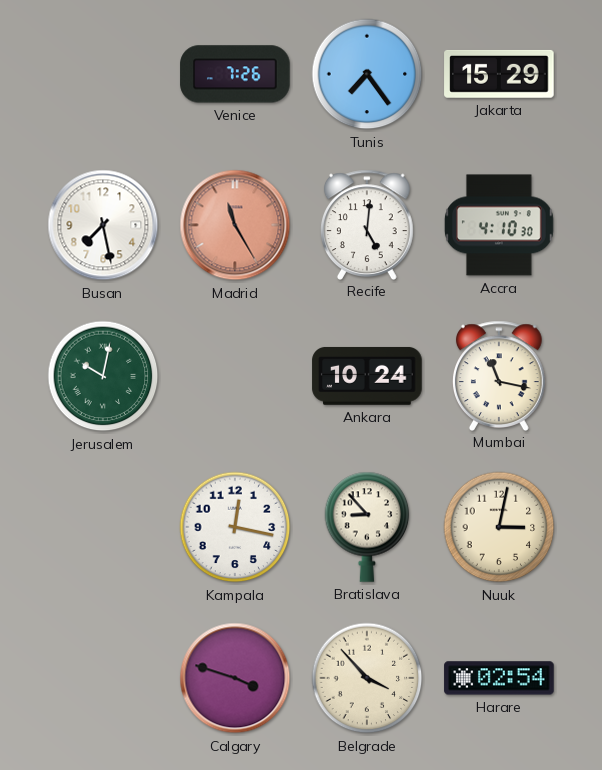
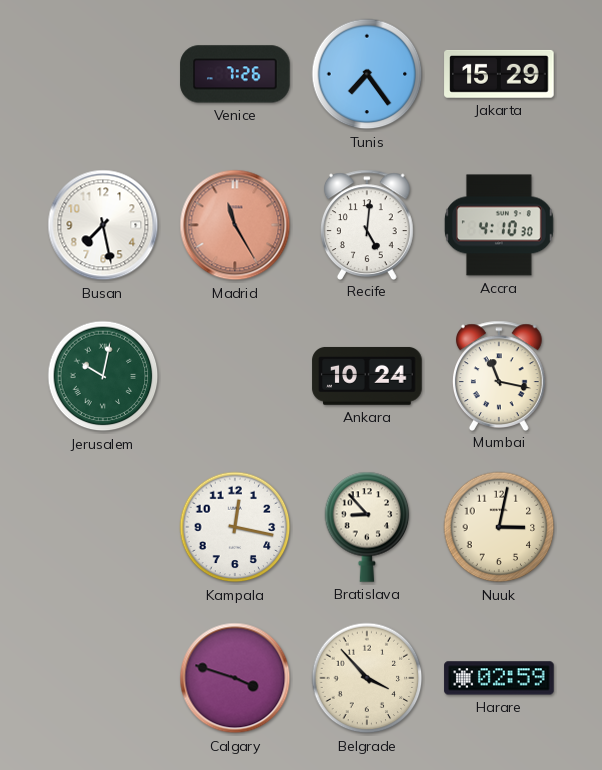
Harare: 02:54 -> 02:59
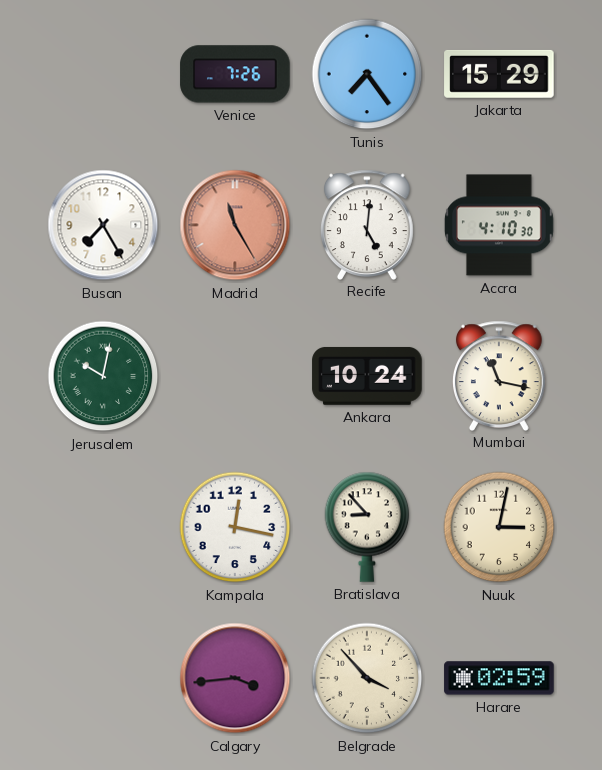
Busan: 7:28 -> 7:25
Calgary: 3:48 -> 3:44
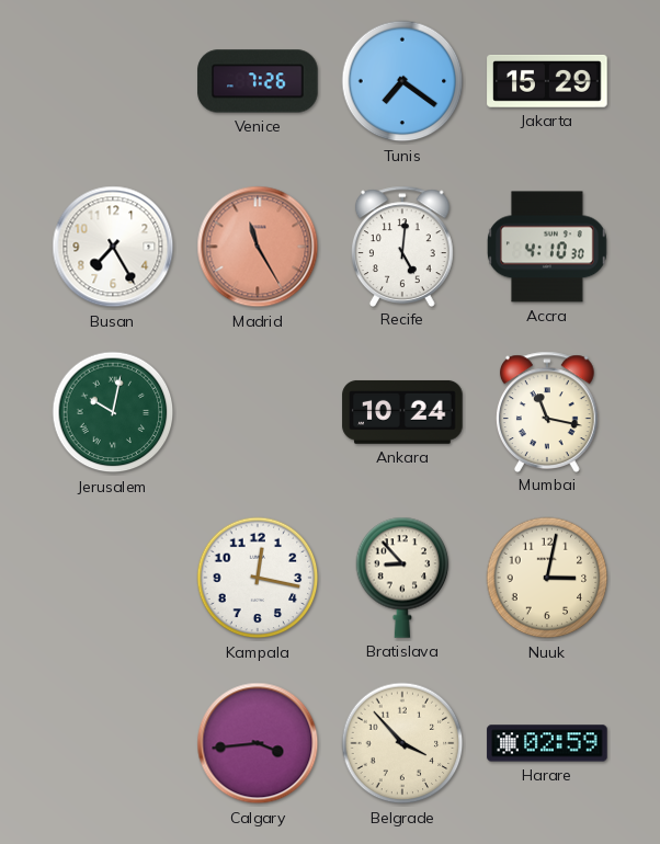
Tunis: 7:24 -> 7:21
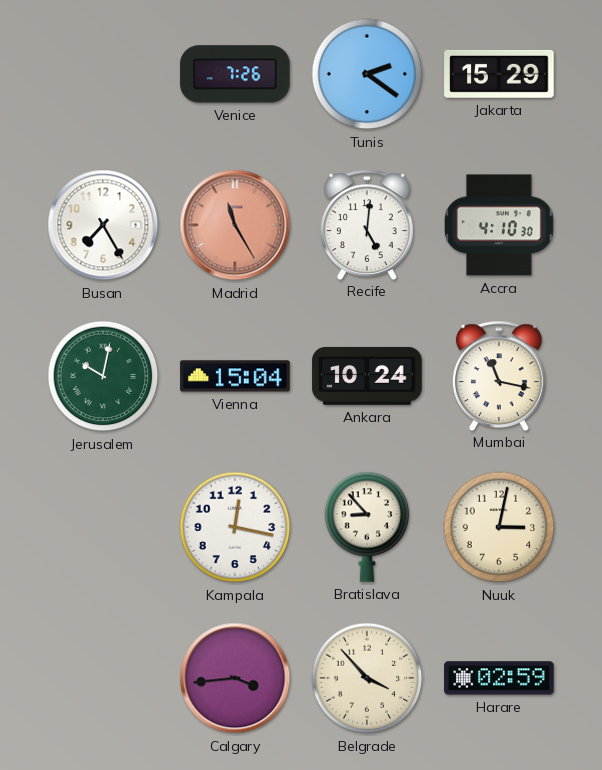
Tunis: 7:21 -> 2:21
Vienna: none -> 15:04
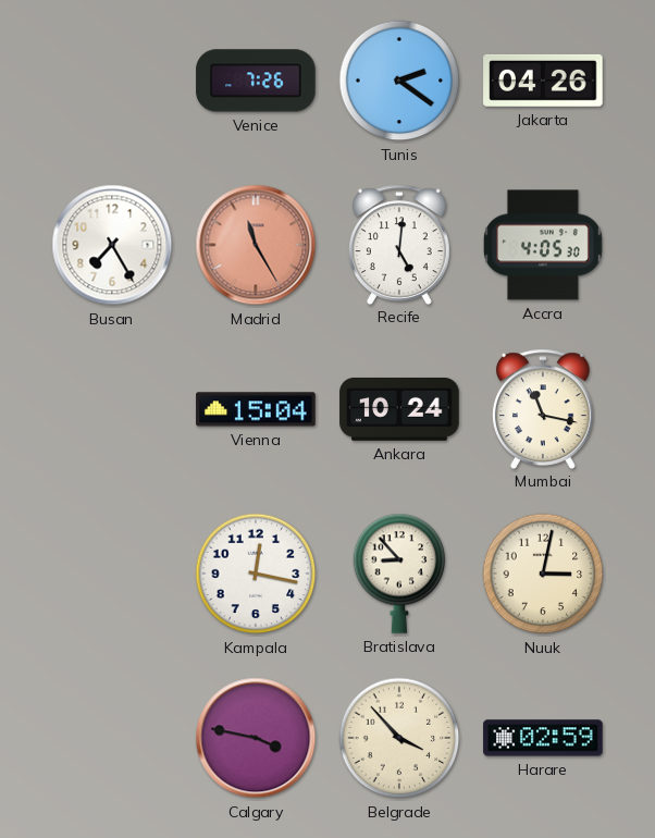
Jakarta: 15:29 -> 04:26
Accra: 4:10 -> 4:05
Jerusalem: 10:02 -> none
Calgary: 3:44 -> 3:47
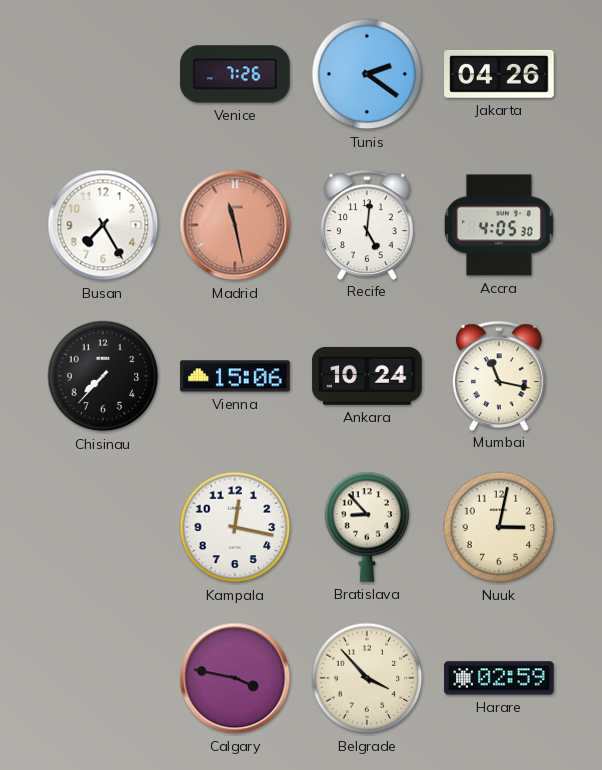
Madrid: 11:25 -> 11:28
Chisinau: none -> 7:37
Vienna: 15:04 -> 15:06
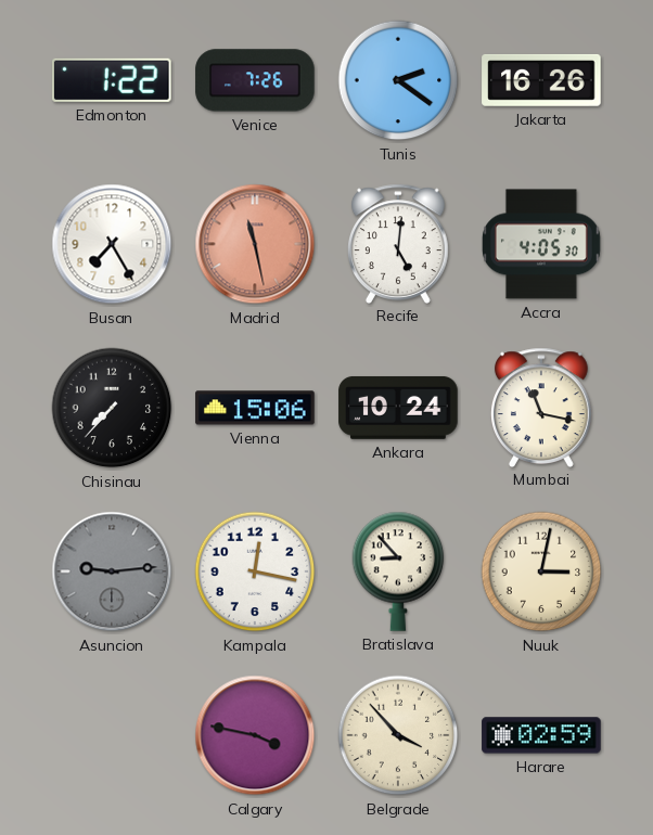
Edmonton: none -> 1:22
Jakarta: 04:26 -> 16:26
Asuncion: none -> 9:14
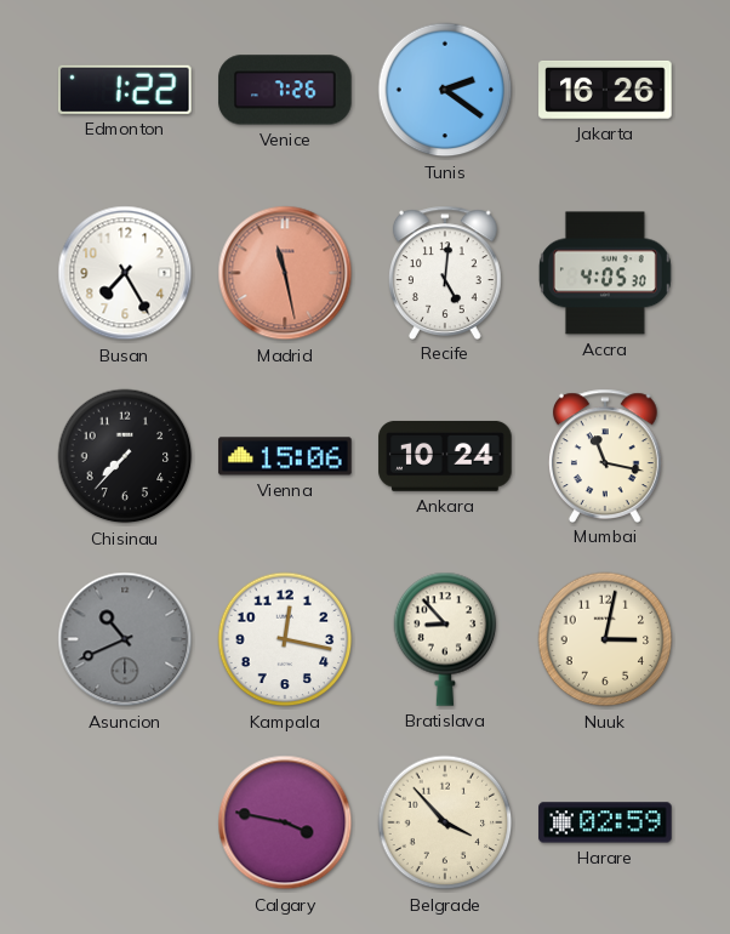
Asuncion: 9:14 -> 10:41
